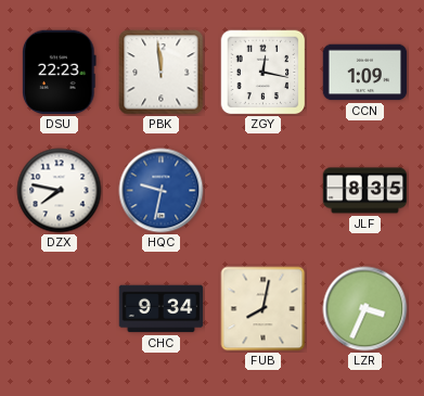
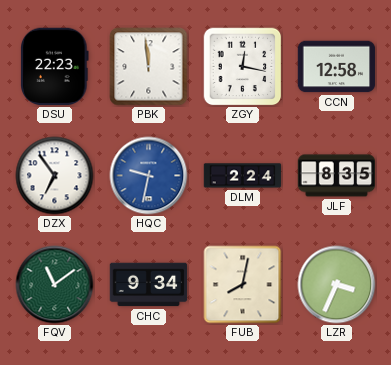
CCN: 1:09 -> 12:58
DZX: 7:47 -> 6:54
DLM: none -> 2:24
FQV: none -> 11:09
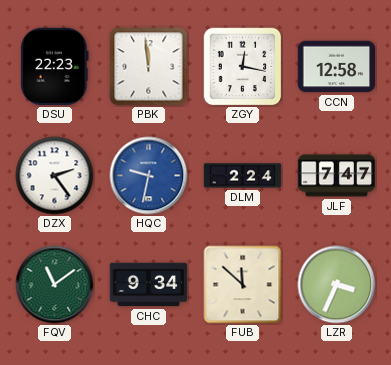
DZX: 6:54 -> 2:24
JLF: 8:35 -> 7:47
FUB: 8:02 -> 11:52
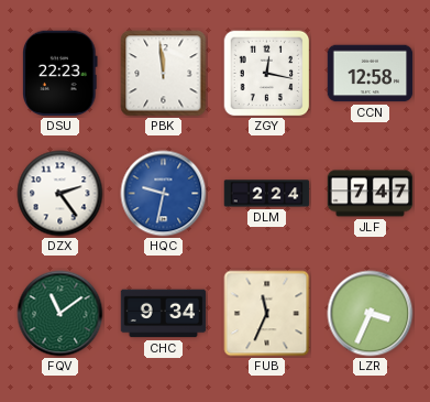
FUB: 11:52 -> 11:34
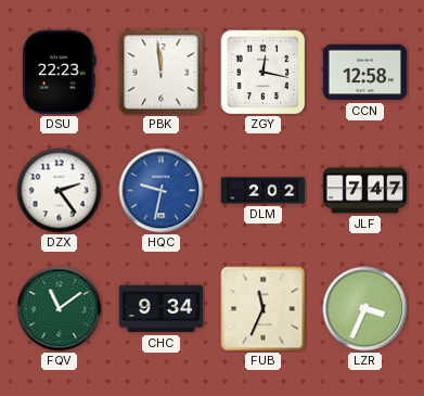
DLM: 2:24 -> 2:02
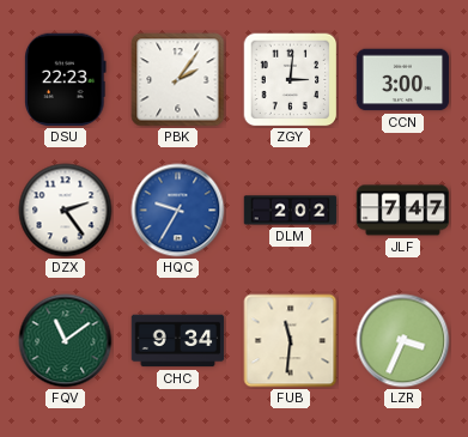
PBK: 11:59 -> 2:06
ZGY: 12:17 -> 3:01
CCN: 12:58 -> 3:00
HQC: 9:32 -> 9:35
FUB: 11:34 -> 11:31
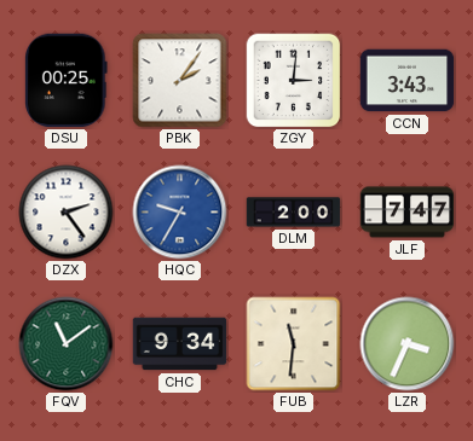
DSU: 22:23 -> 00:25
CCN: 3:00 -> 3:43
DLM: 2:02 -> 2:00
